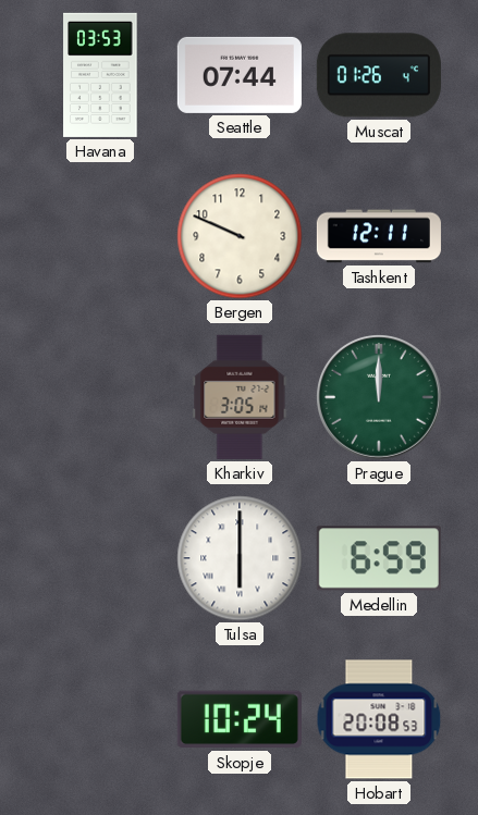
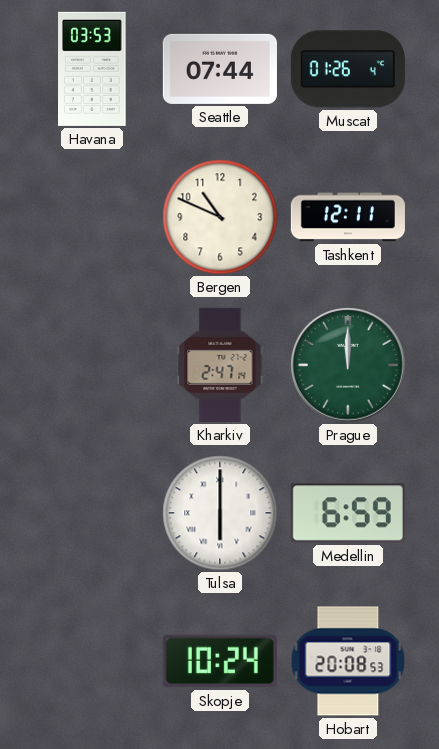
Bergen: 9:49 -> 10:49
Kharkiv: 3:05 -> 2:47
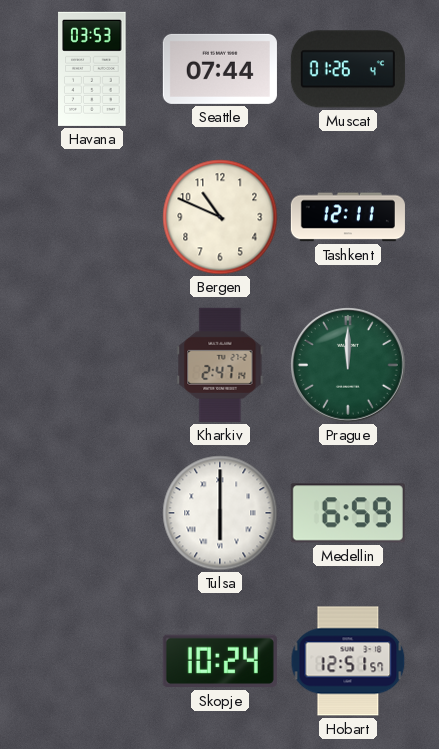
Hobart: 20:08 -> 12:51
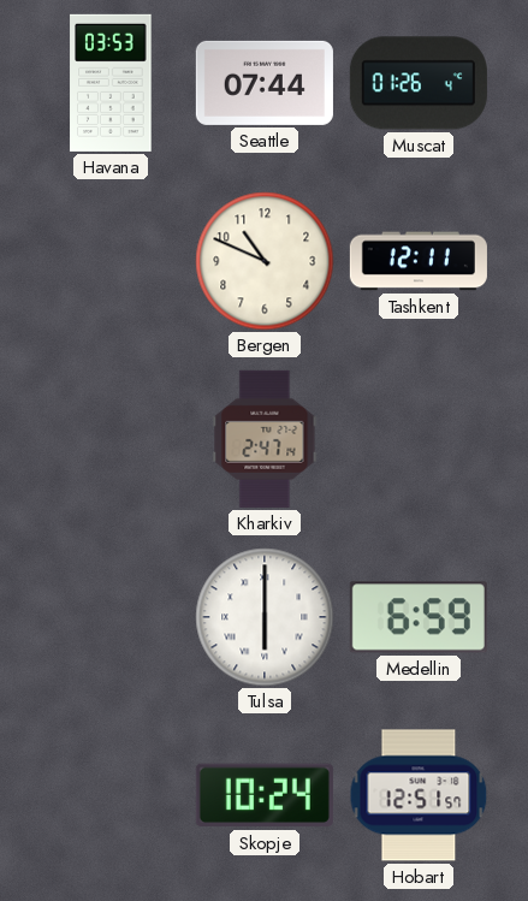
Prague: 12:00 -> none
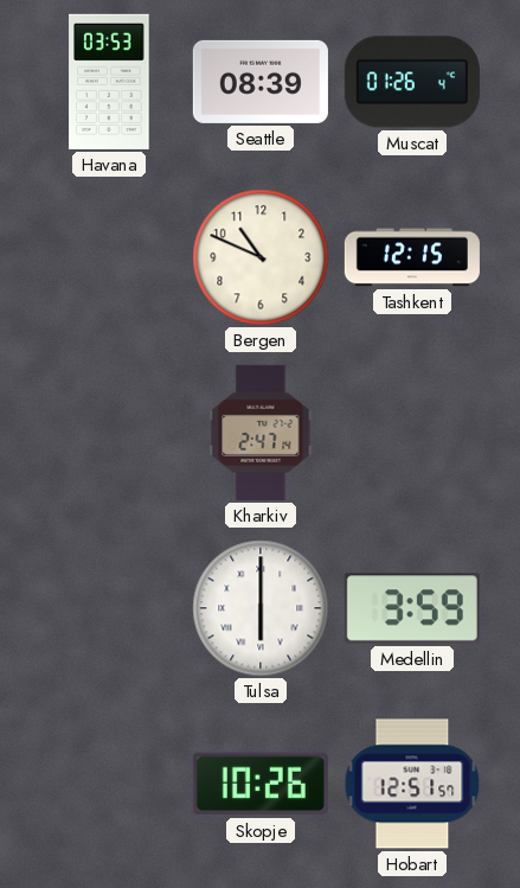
Seattle: 07:44 -> 08:39
Tashkent: 12:11 -> 12:15
Medellin: 6:59 -> 3:59
Skopje: 10:24 -> 10:26
